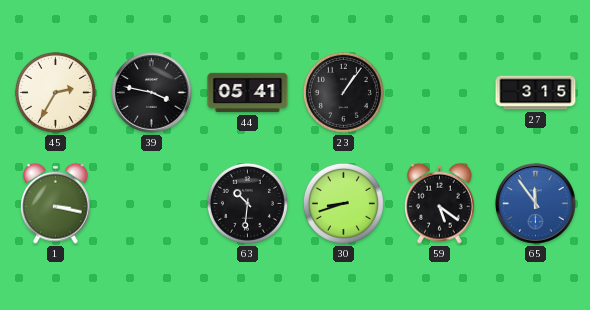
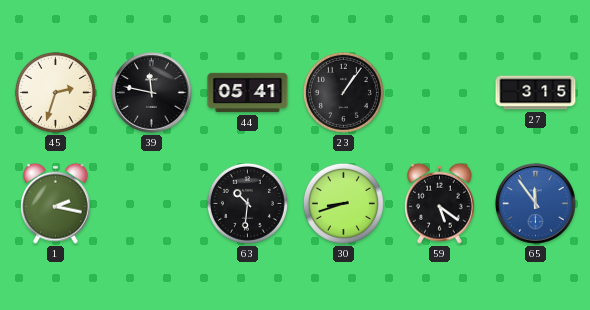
45: 2:35 -> 2:33
39: 3:47 -> 11:47
1: 3:17 -> 2:17
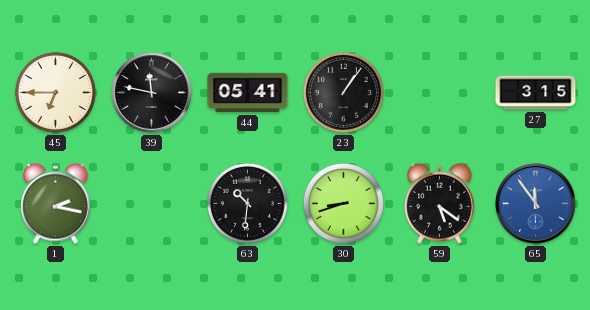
45: 2:33 -> 6:45
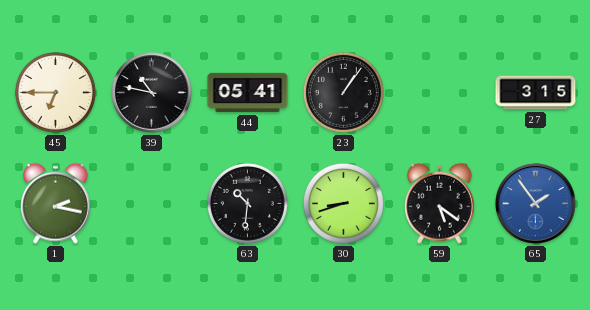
39: 11:47 -> 10:47
65: 11:54 -> 1:54
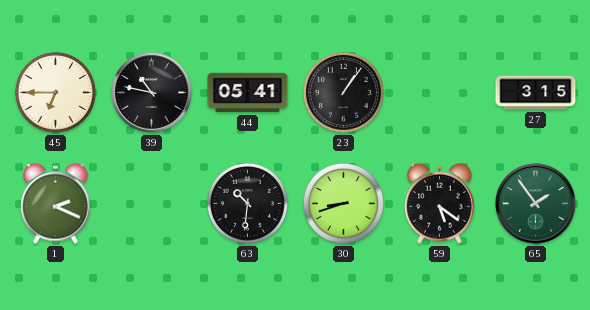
1: 2:17 -> 2:19
65 dial: blue -> green
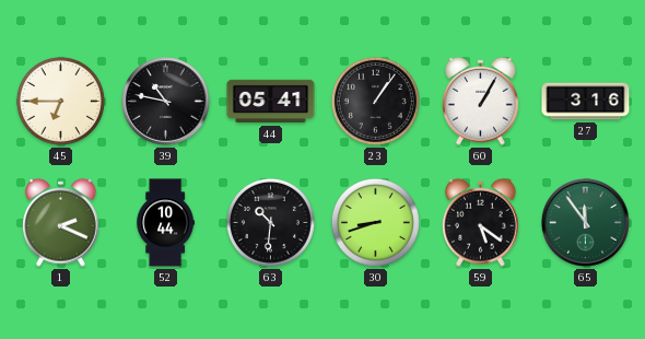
60: none -> 1:05
27: 3:15 -> 3:16
52: none -> 10:44
65: 1:54 -> 11:54
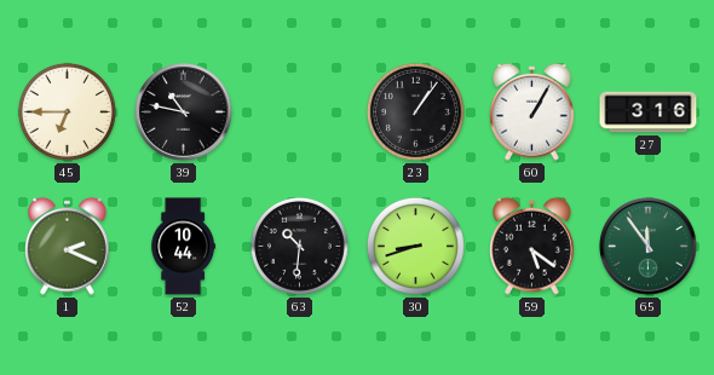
44: 05:41 -> none
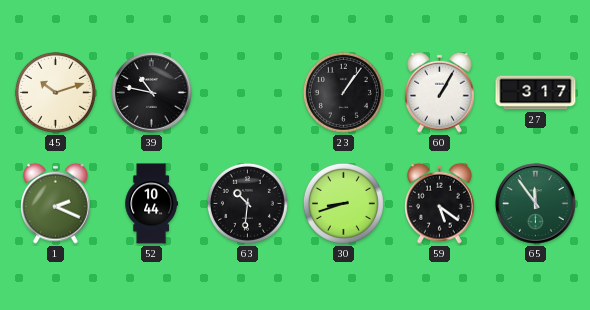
45: 6:45 -> 10:12
27: 3:16 -> 3:17
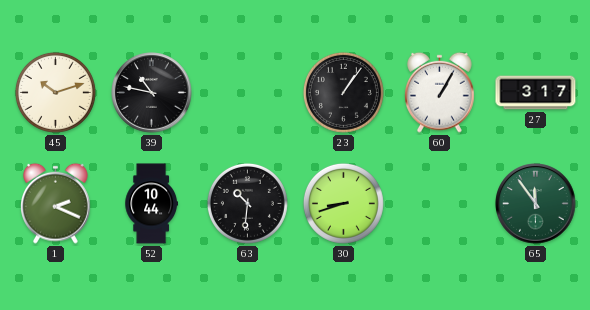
59: 5:21 -> none
